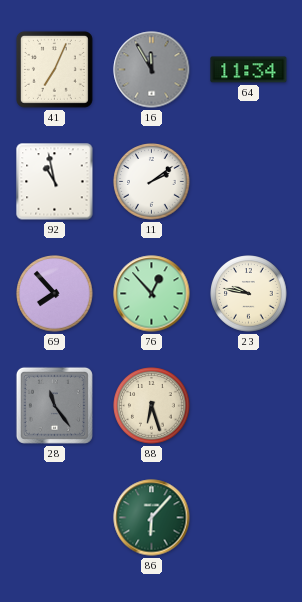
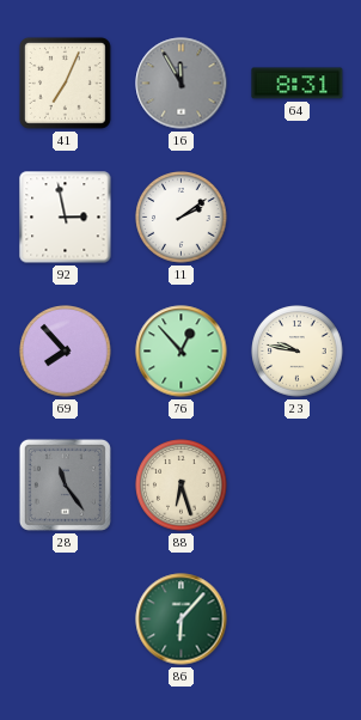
64: 11:34 -> 8:31
92: 10:58 -> 2:58
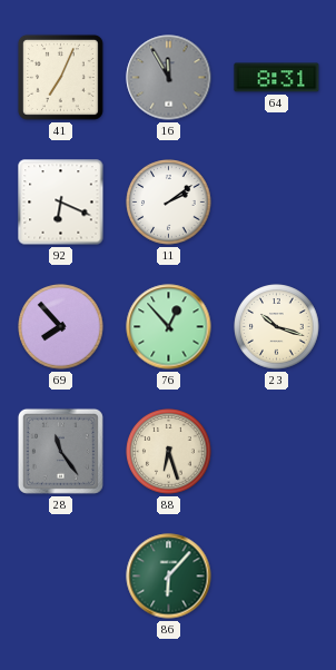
92: 2:58 -> 6:19
23: 9:47 -> 10:18
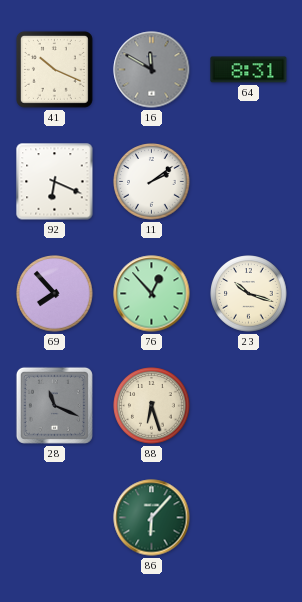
41: 7:04 -> 10:19
16: 11:55 -> 11:50
28: 11:24 -> 11:19
